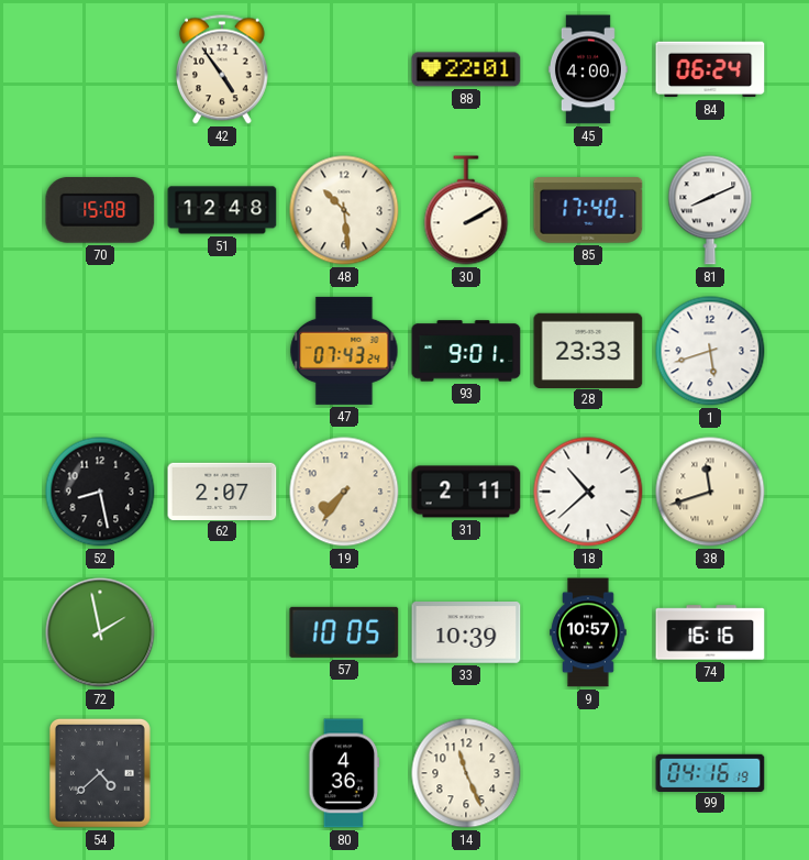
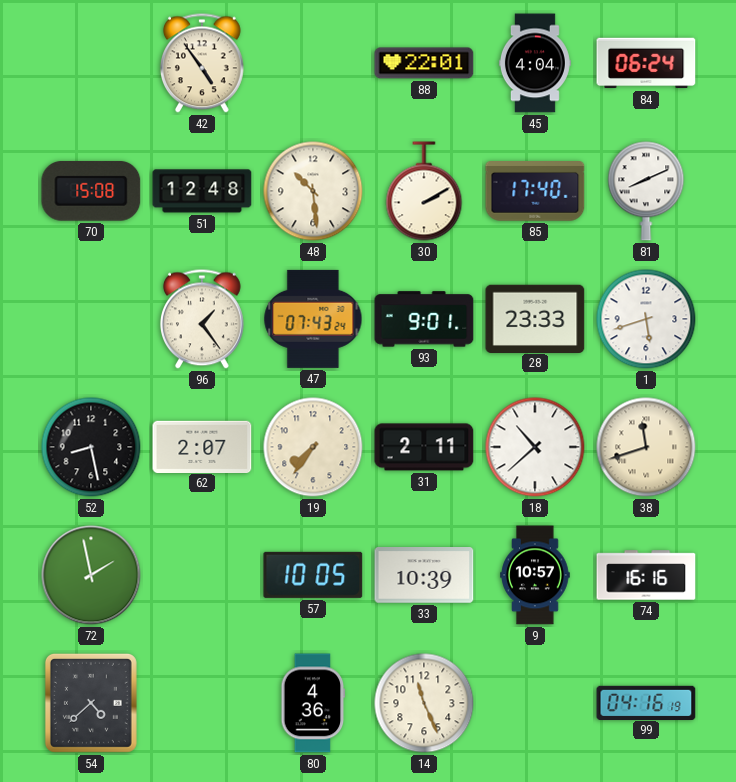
45: 4:00 -> 4:04
96: none -> 1:24
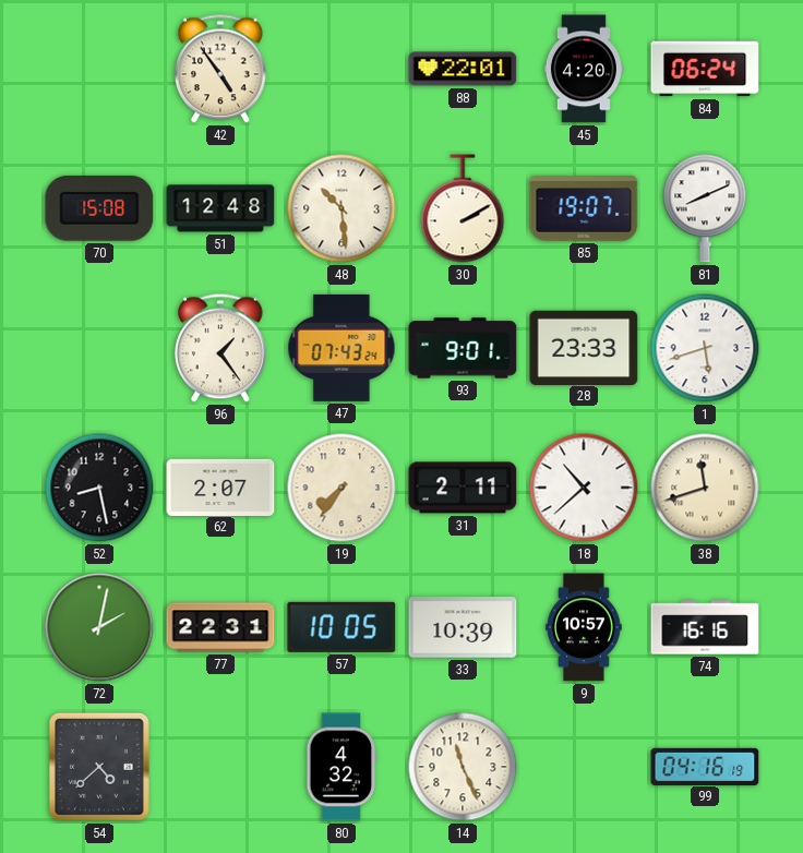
45: 4:04 -> 4:20
85: 17:40 -> 19:07
72: 1:58 -> 2:02
77: none -> 22:31
80: 4:36 -> 4:32
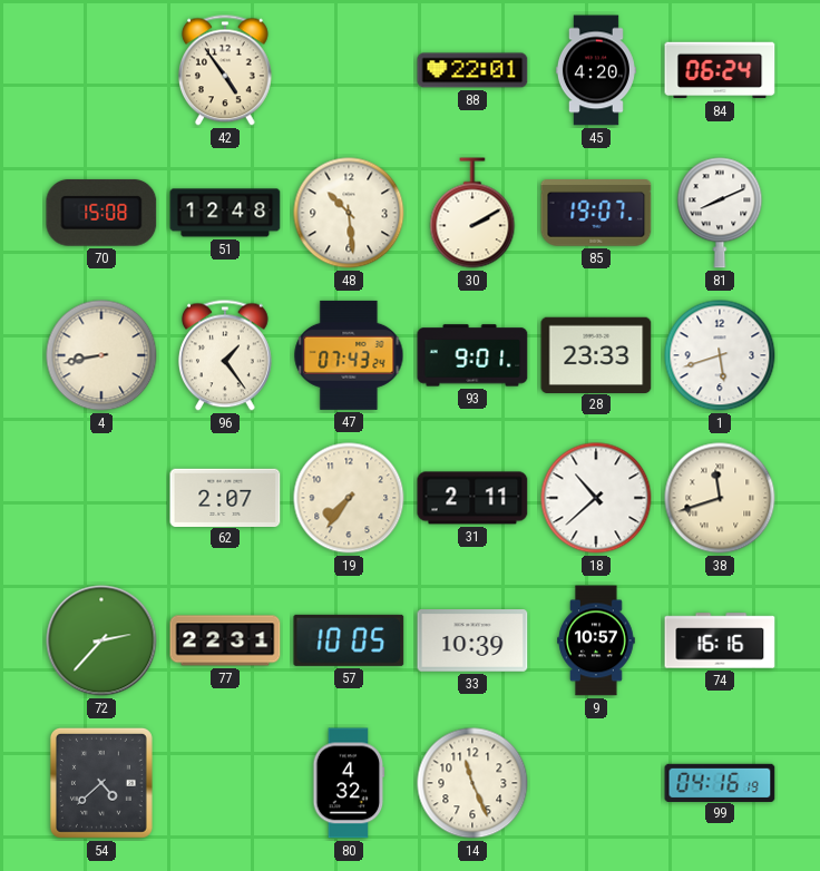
4: none -> 8:43
52: 8:28 -> none
72: 2:02 -> 2:37
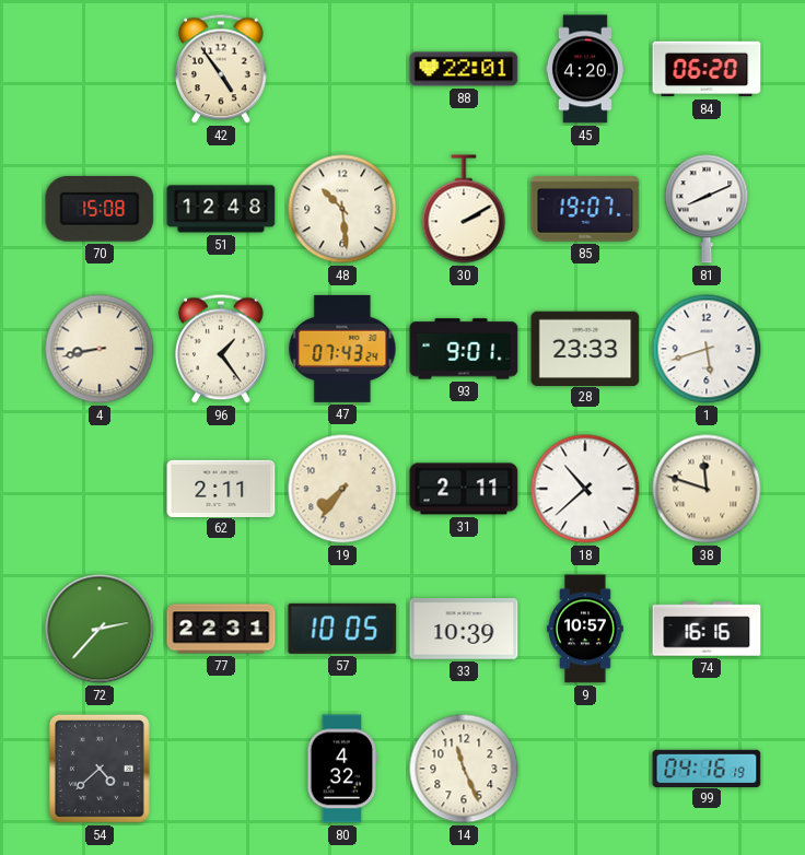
84: 06:24 -> 06:20
62: 2:07 -> 2:11
38: 11:42 -> 11:48
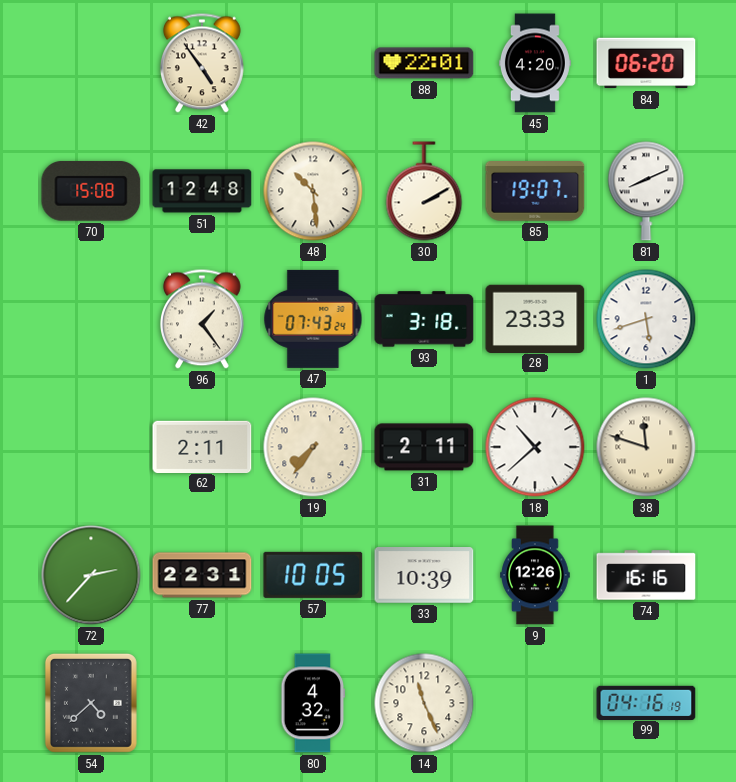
4: 8:43 -> none
93: 9:01 -> 3:18
9: 10:57 -> 12:26
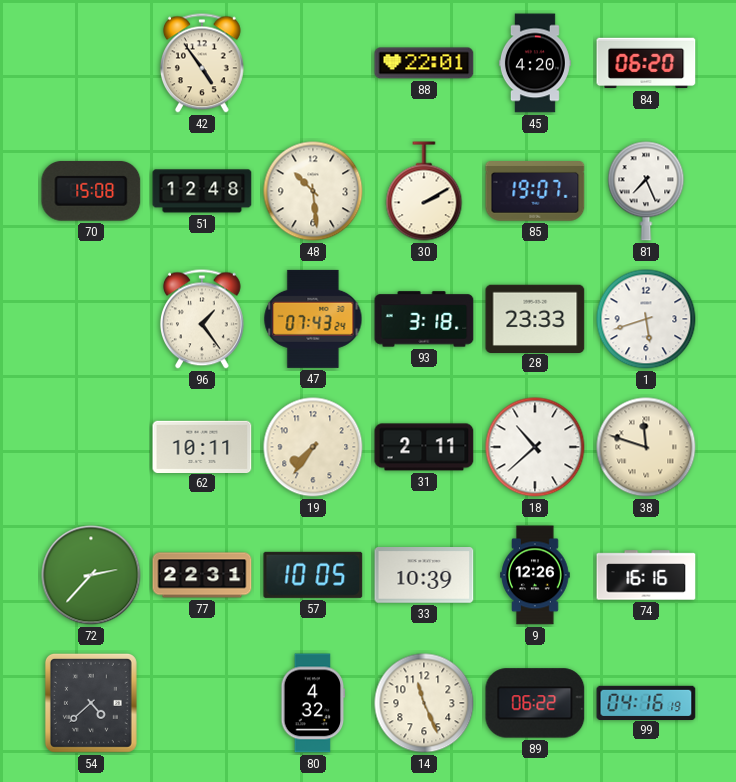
81: 8:11 -> 7:26
62: 2:11 -> 10:11
89: none -> 06:22
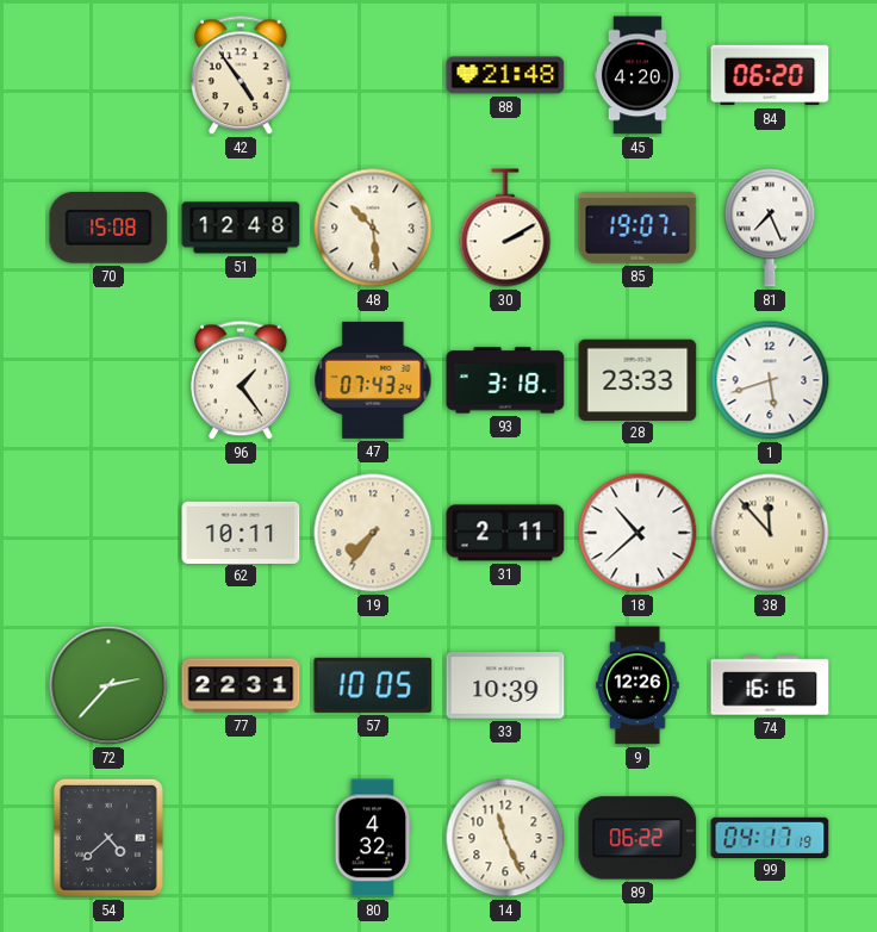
88: 22:01 -> 21:48
38: 11:48 -> 11:53
99: 04:16 -> 04:17
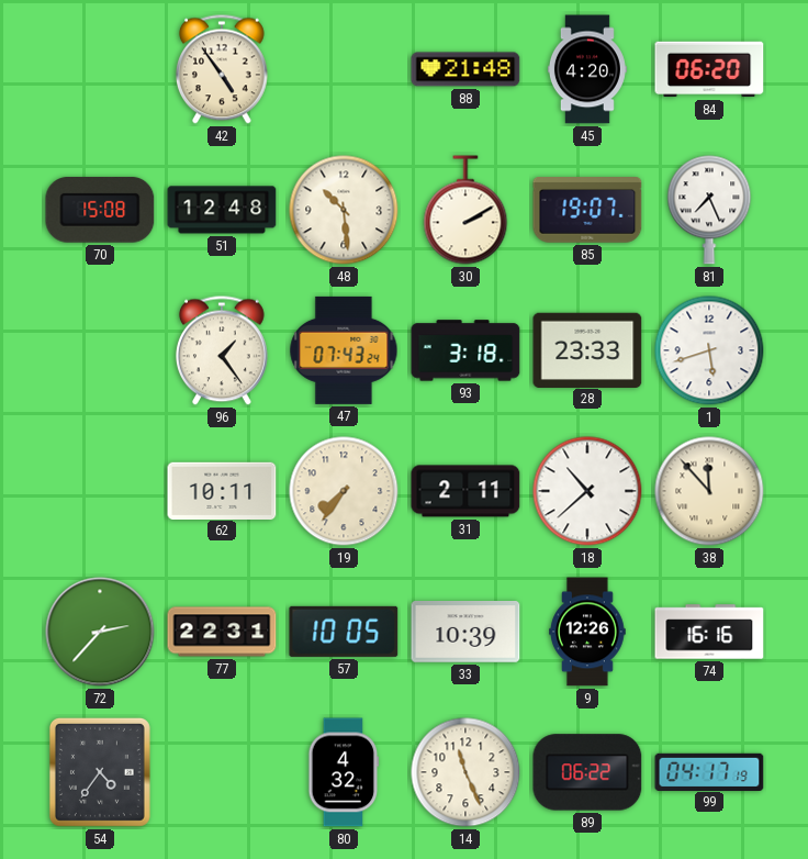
54: 4:38 -> 4:36
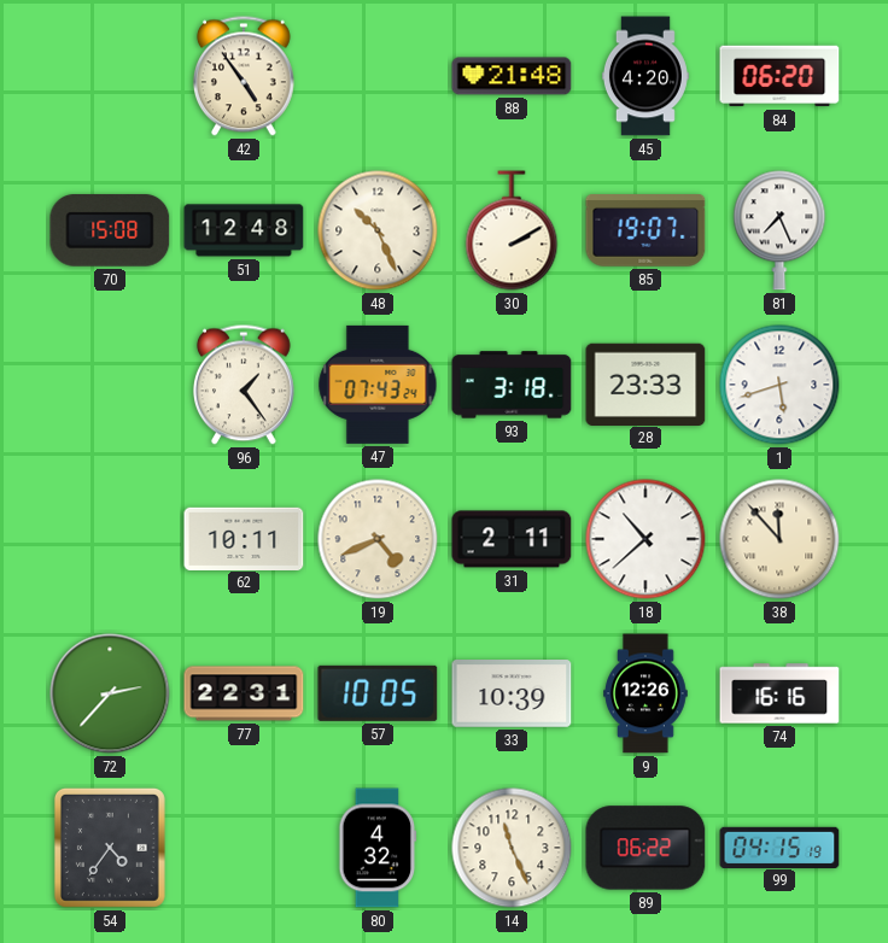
48: 10:29 -> 10:26
19: 7:36 -> 4:41
99: 04:17 -> 04:15
